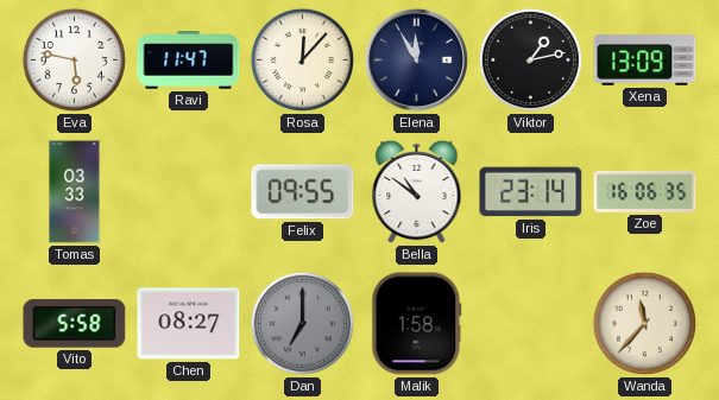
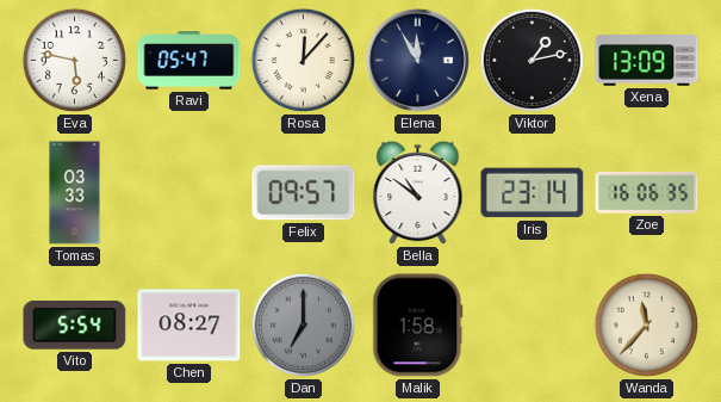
Ravi: 11:47 -> 05:47
Felix: 09:55 -> 09:57
Vito: 5:58 -> 5:54
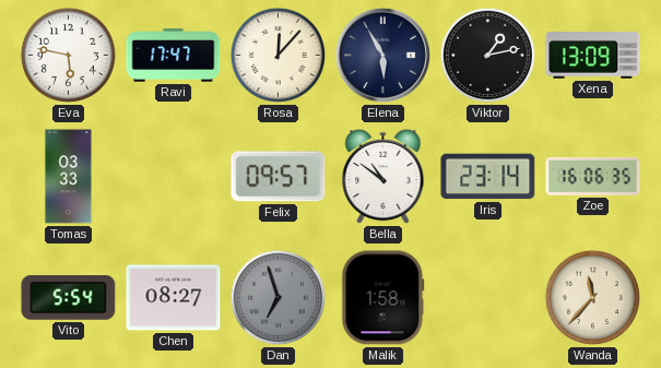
Ravi: 05:47 -> 17:47
Elena: 11:55 -> 5:55
Dan: 7:00 -> 6:57
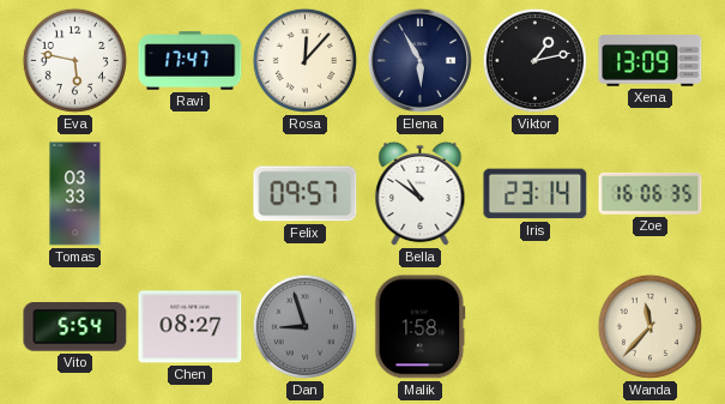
Dan: 6:57 -> 8:57
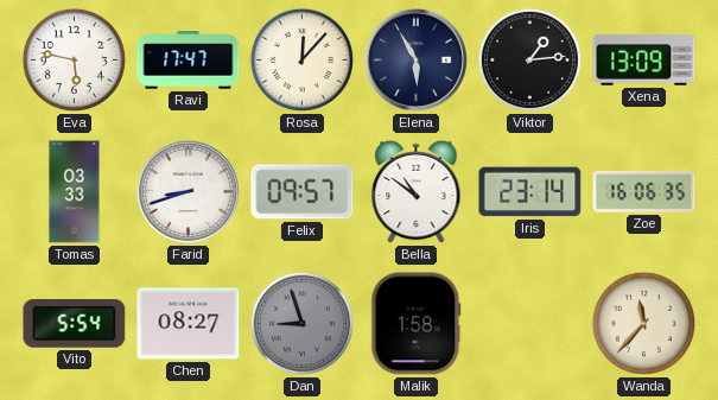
Viktor: 1:13 -> 1:14
Farid: none -> 8:42
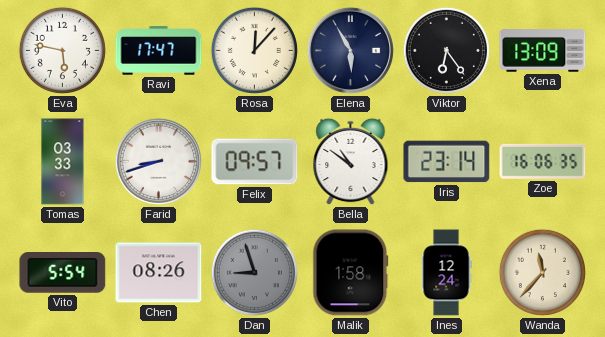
Viktor: 1:14 -> 6:24
Chen: 08:27 -> 08:26
Ines: none -> 12:24
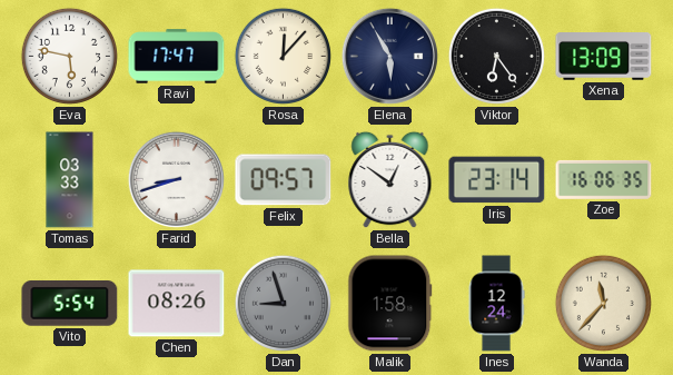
Bella: 10:51 -> 12:51
